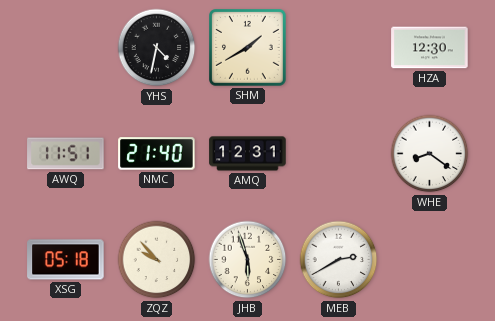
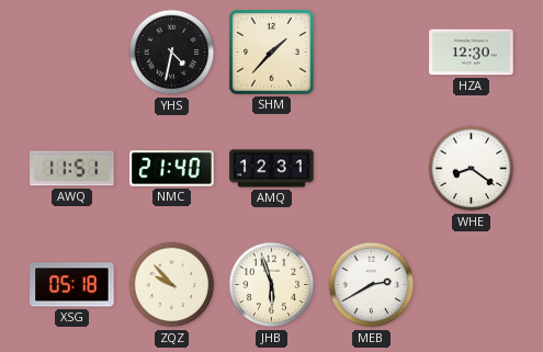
SHM: 1:40 -> 1:37
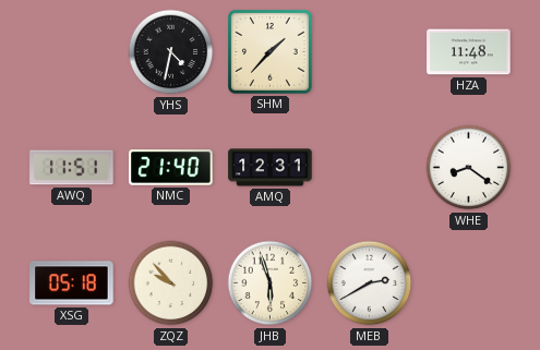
HZA: 12:30 -> 11:48
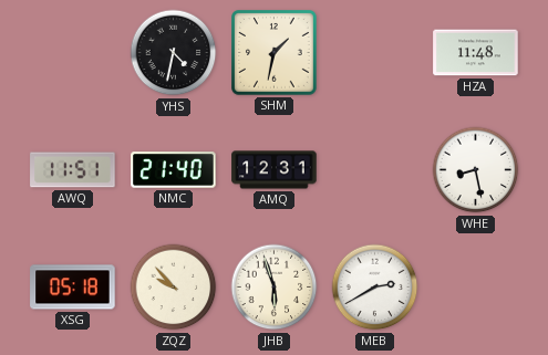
SHM: 1:37 -> 1:32
WHE: 8:21 -> 8:28
